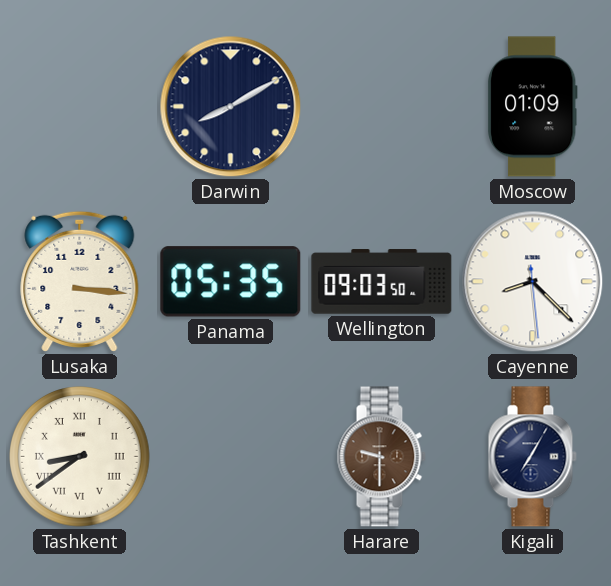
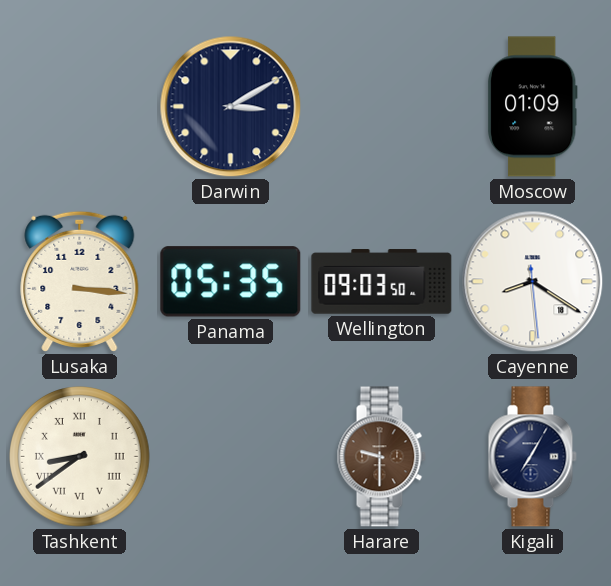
Darwin: 8:10 -> 3:10
Cayenne: 8:22 -> 8:20
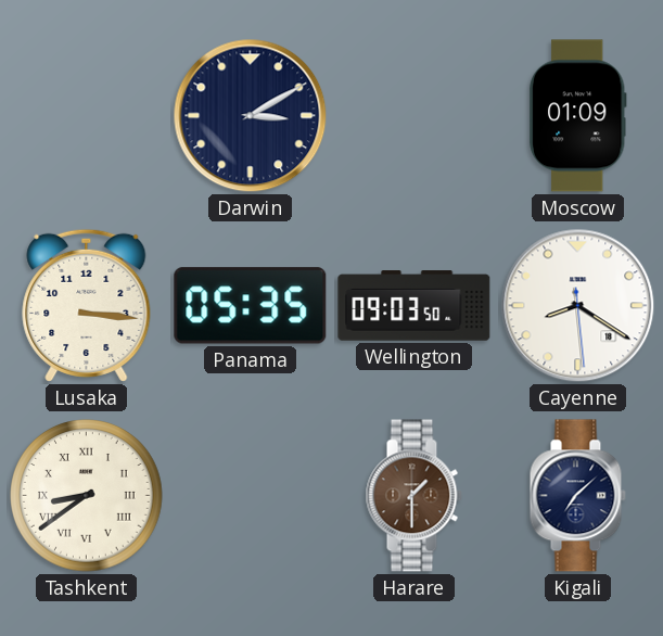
Harare: 9:30 -> 1:30
Kigali: 7:05 -> 7:08
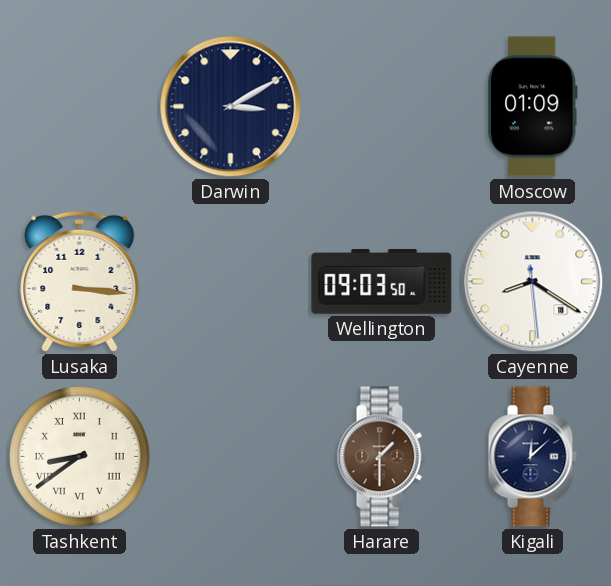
Panama: 05:35 -> none
Kigali: 7:08 -> 12:08
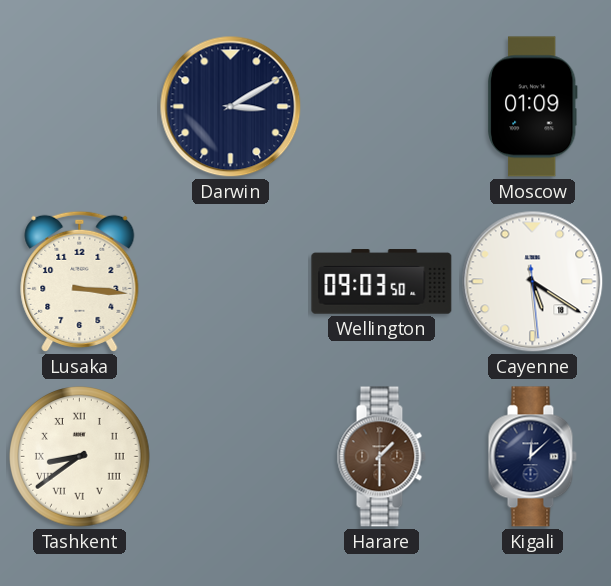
Cayenne: 8:20 -> 5:20
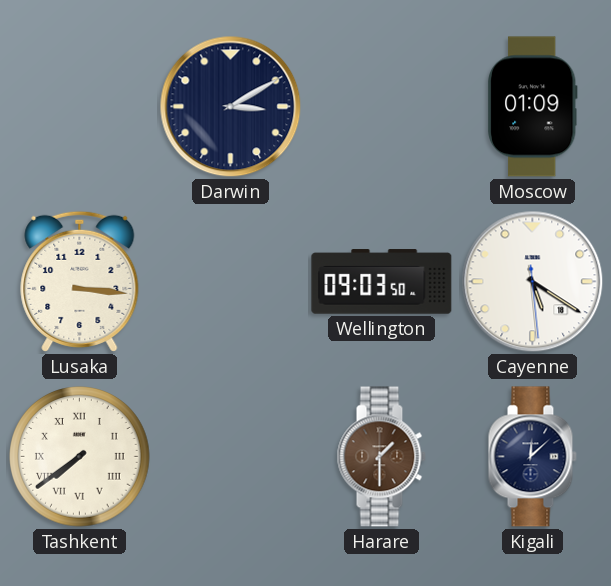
Tashkent: 8:39 -> 7:39
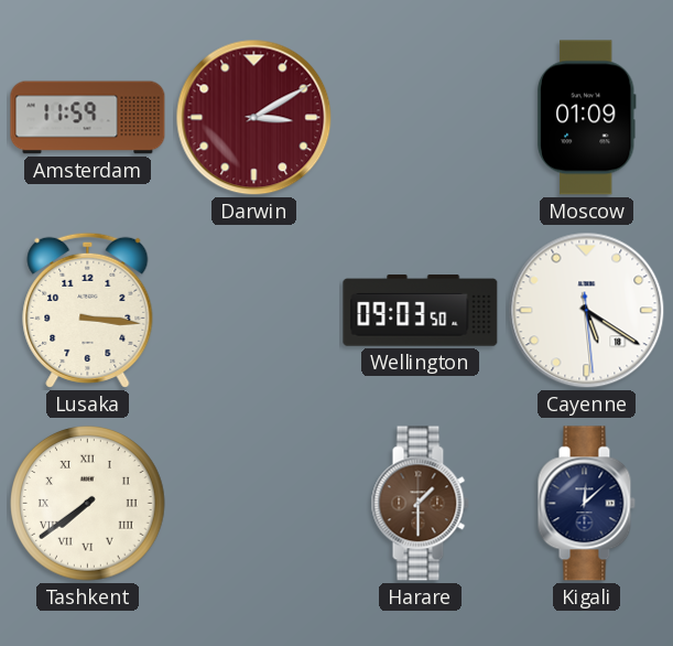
Amsterdam: none -> 11:59
Darwin dial: navy -> burgundy
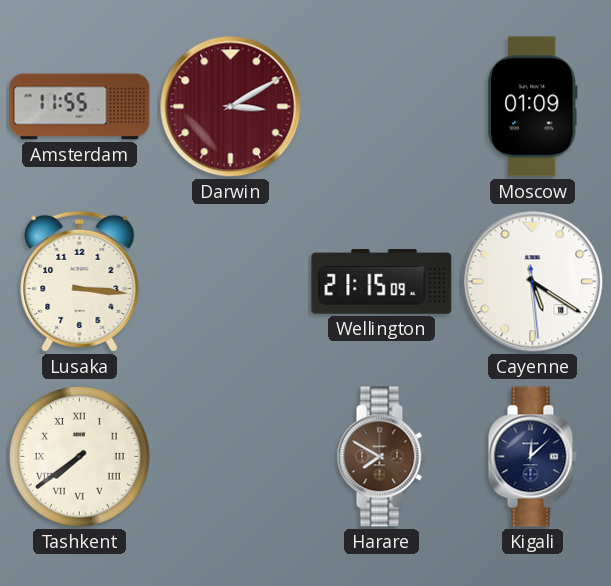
Amsterdam: 11:59 -> 11:55
Wellington: 09:03 -> 21:15
Harare: 1:30 -> 7:50
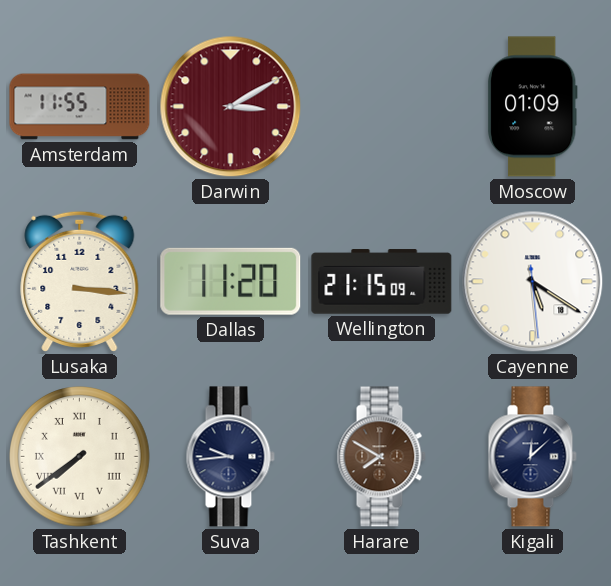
Dallas: none -> 11:20
Suva: none -> 9:44
